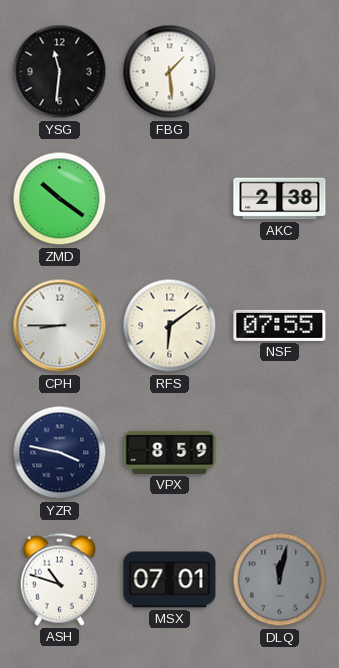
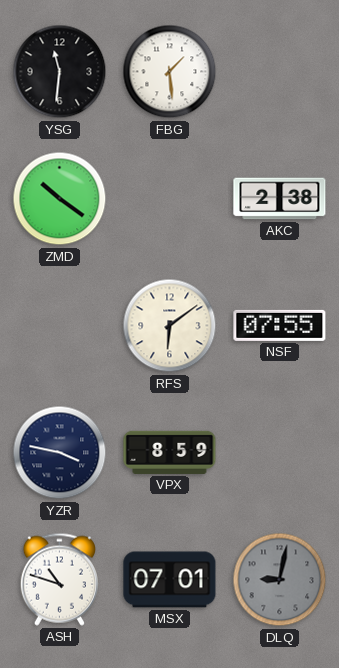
CPH: 8:45 -> none
DLQ: 12:02 -> 9:02
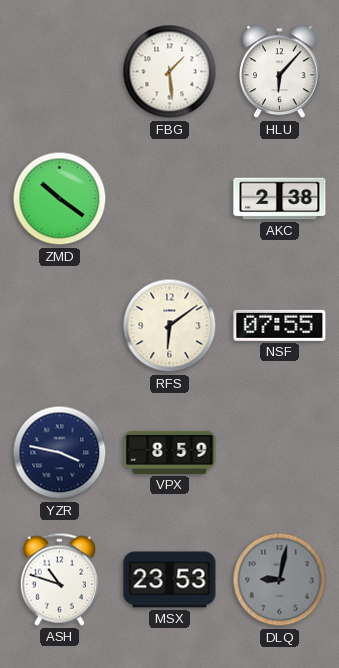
YSG: 11:31 -> none
HLU: none -> 6:07
MSX: 07:01 -> 23:53
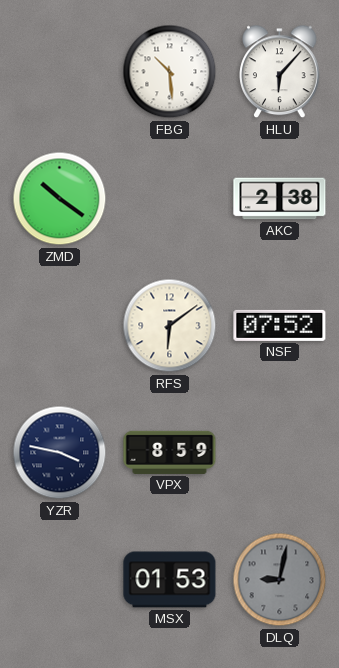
FBG: 1:29 -> 10:29
NSF: 07:55 -> 07:52
ASH: 10:48 -> none
MSX: 23:53 -> 01:53
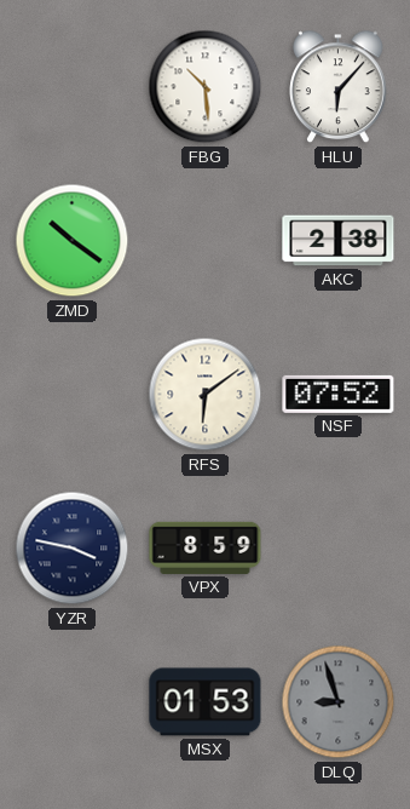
DLQ: 9:02 -> 8:57
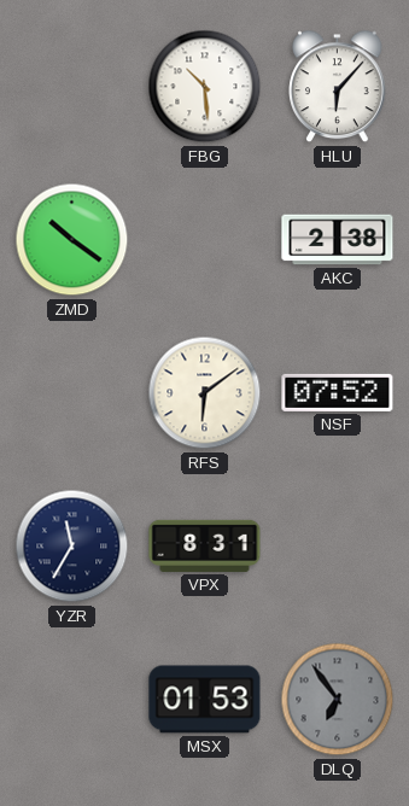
YZR: 3:47 -> 11:35
VPX: 8:59 -> 8:31
DLQ: 8:57 -> 6:54
